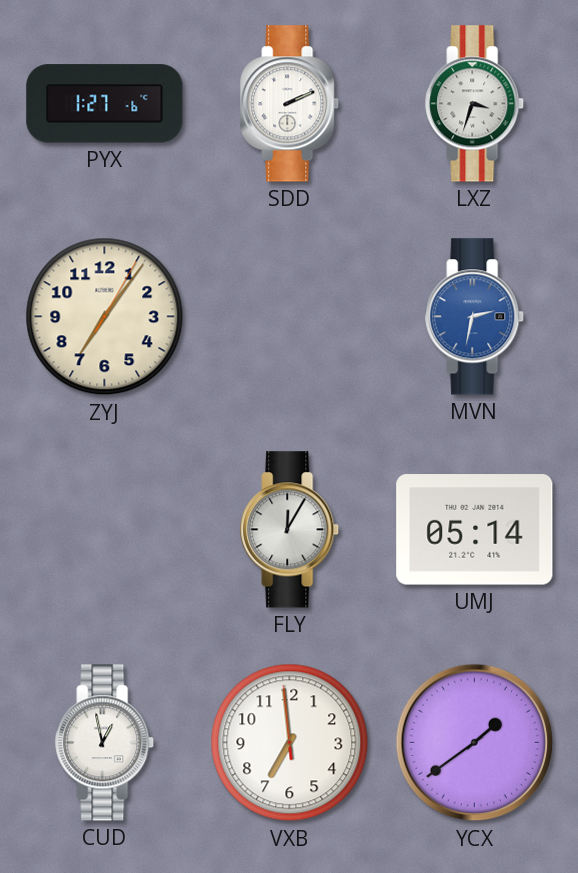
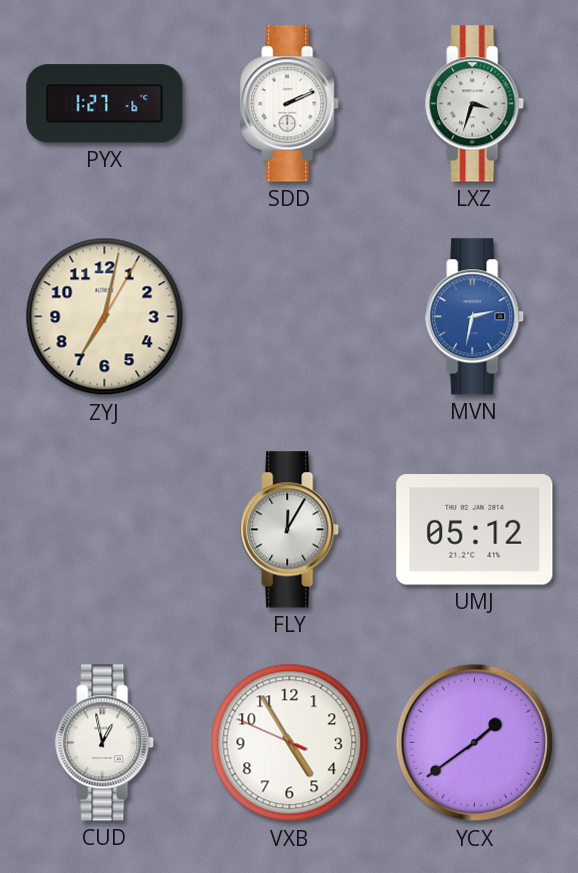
ZYJ: 7:06 -> 7:02
UMJ: 05:14 -> 05:12
VXB: 6:58 -> 4:54
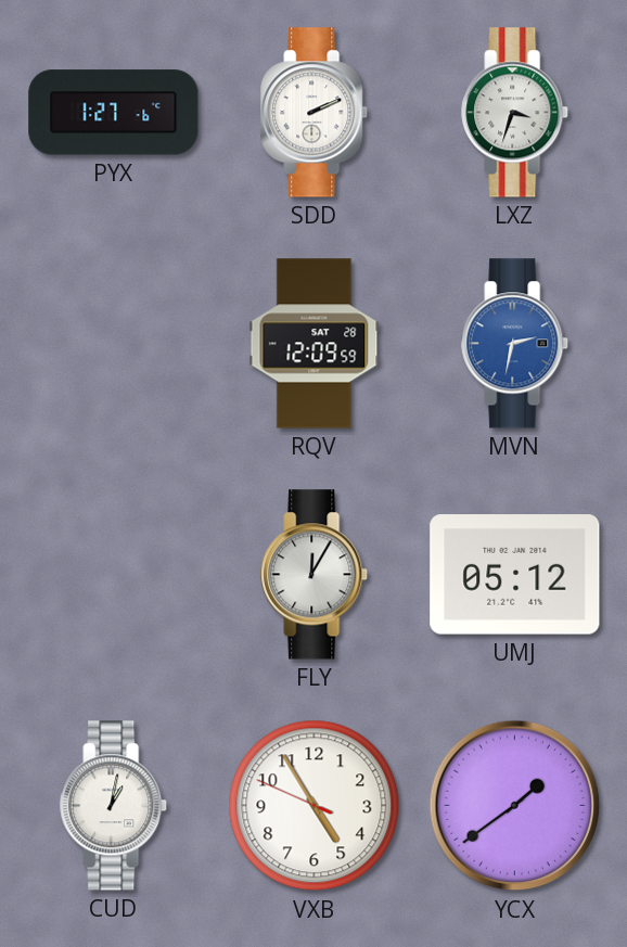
ZYJ: 7:02 -> none
RQV: none -> 12:09
CUD: 12:58 -> 1:02
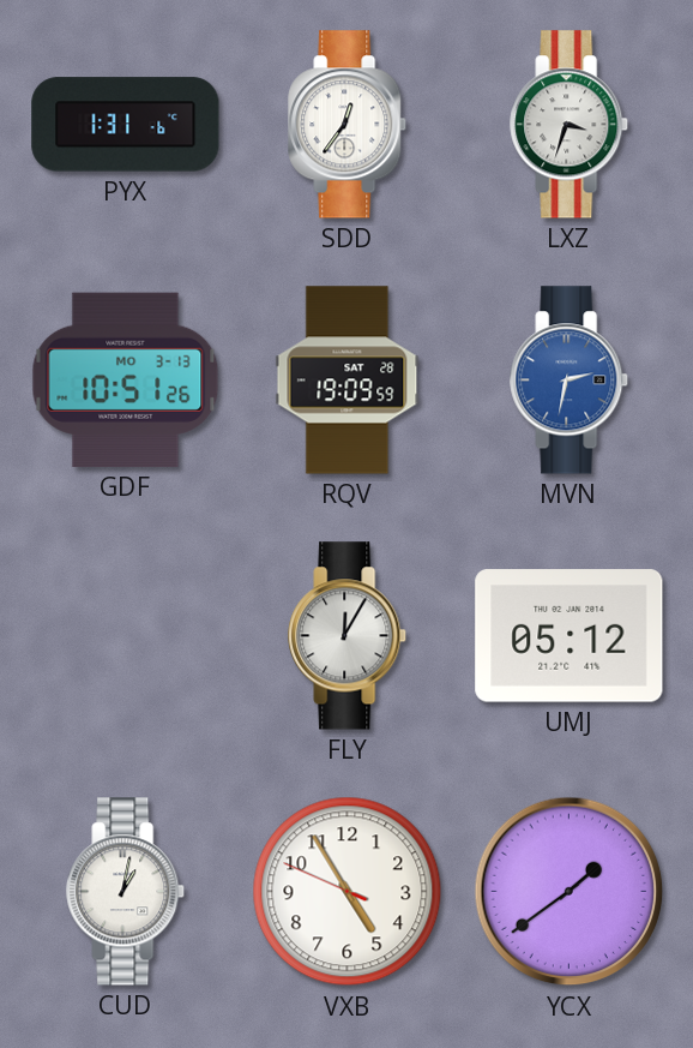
PYX: 1:27 -> 1:31
SDD: 2:11 -> 12:36
GDF: none -> 10:51
RQV: 12:09 -> 19:09
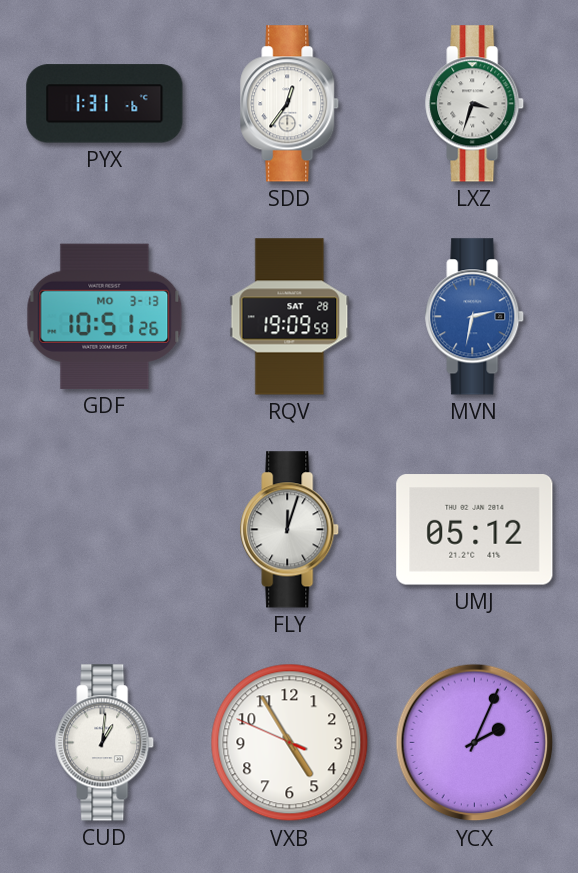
FLY: 12:05 -> 12:03
CUD: 1:02 -> 1:01
YCX: 1:39 -> 2:04
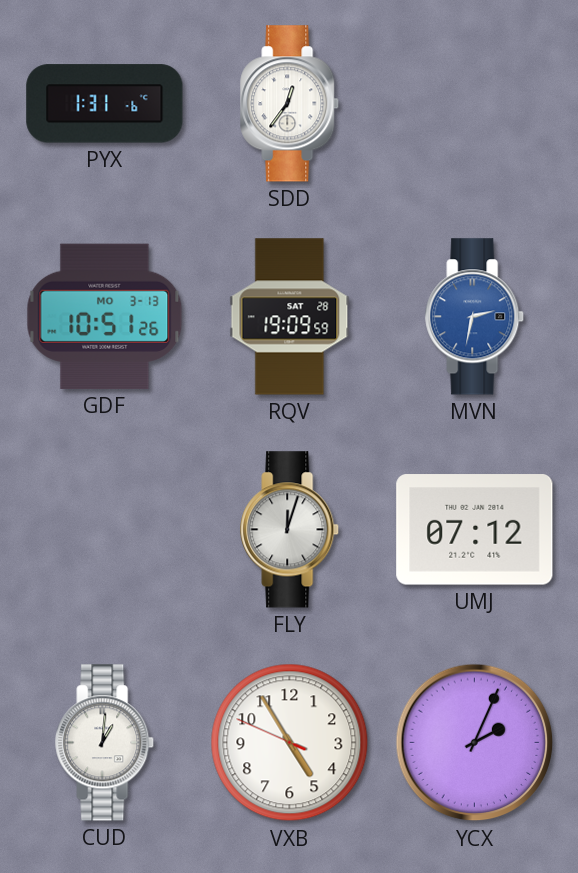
LXZ: 3:33 -> none
UMJ: 05:12 -> 07:12
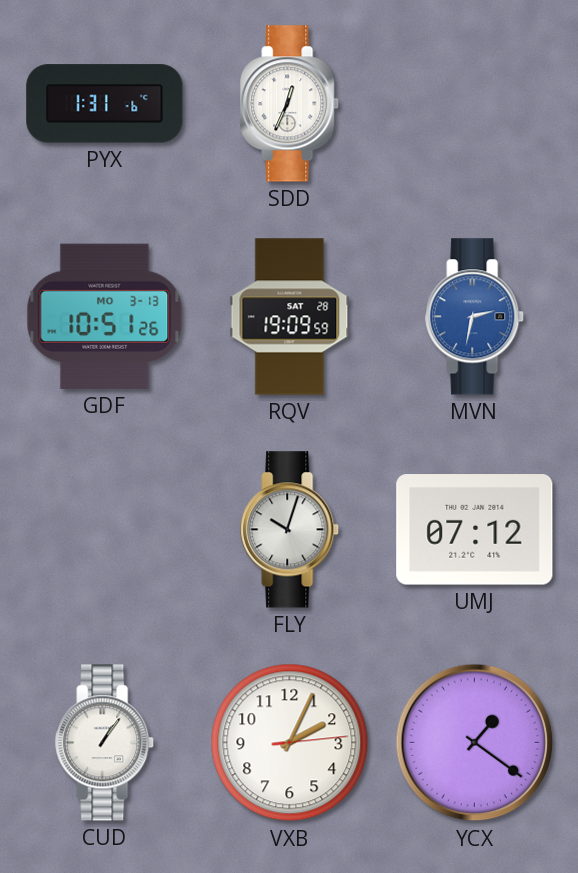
SDD: 12:36 -> 12:34
FLY: 12:03 -> 10:03
CUD: 1:01 -> 1:06
VXB: 4:54 -> 2:04
YCX: 2:04 -> 1:21
